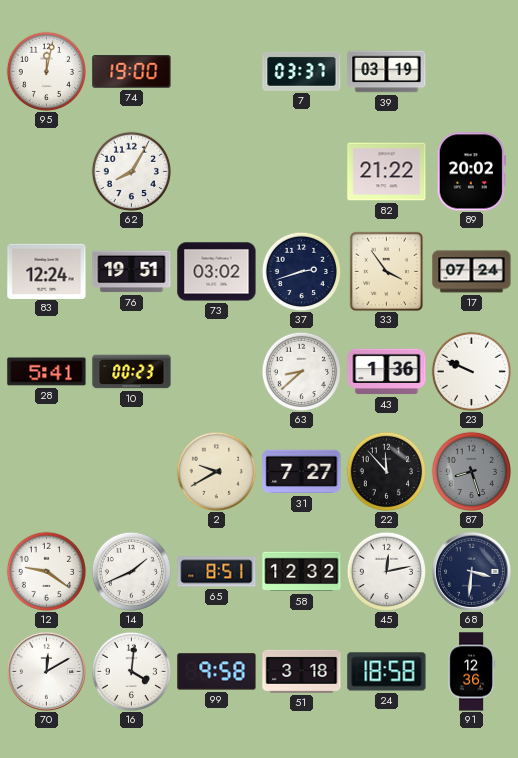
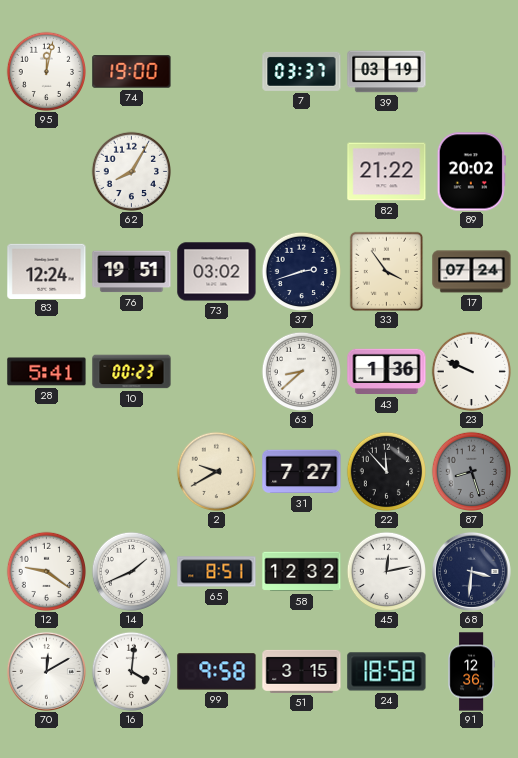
51: 3:18 -> 3:15
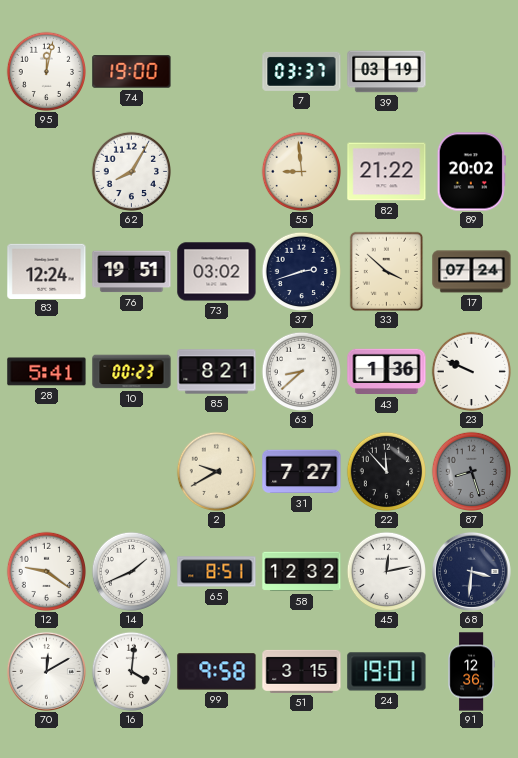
55: none -> 8:59
33: 3:54 -> 3:52
85: none -> 8:21
24: 18:58 -> 19:01
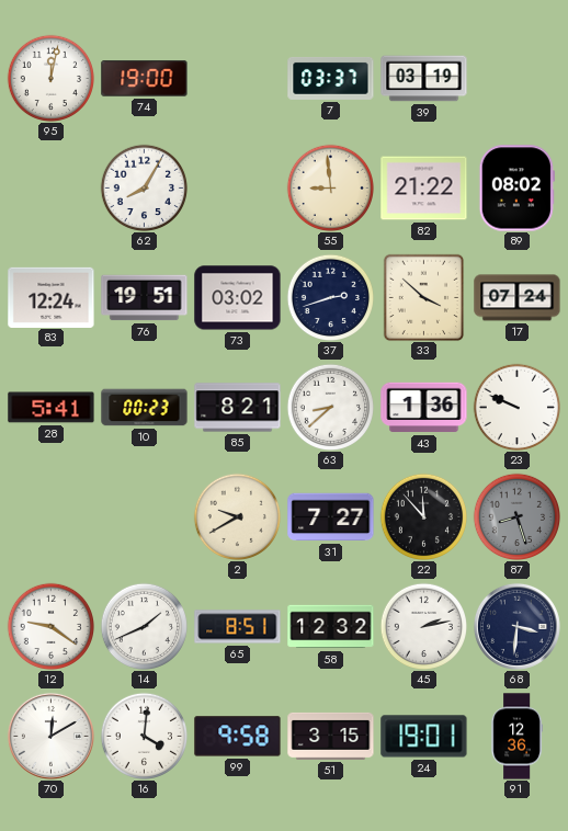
89: 20:02 -> 08:02
45: 12:13 -> 2:13
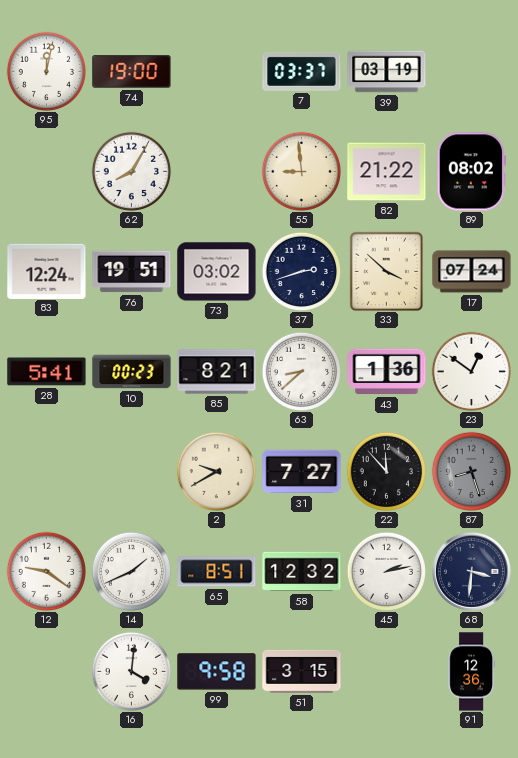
23: 9:49 -> 12:51
70: 12:10 -> none
24: 19:01 -> none
